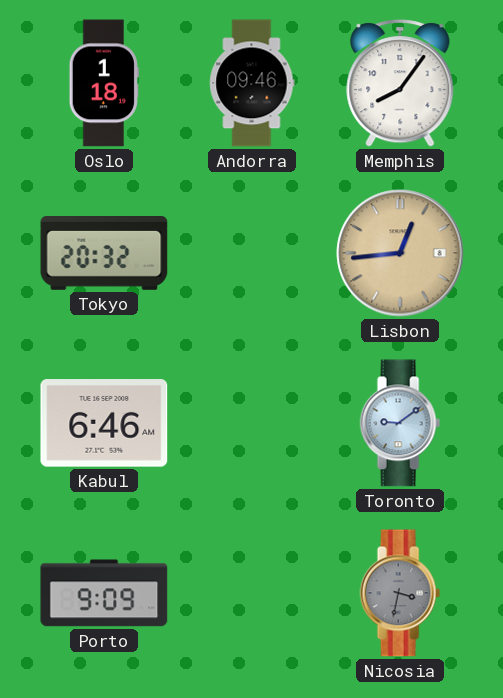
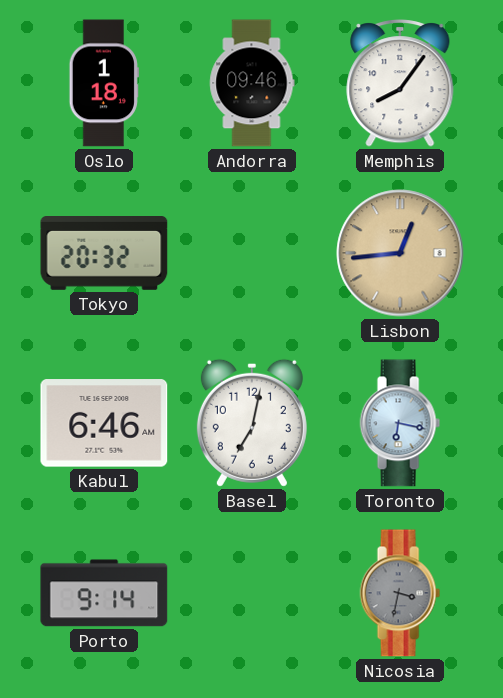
Basel: none -> 7:02
Toronto: 9:09 -> 6:17
Porto: 9:09 -> 9:14
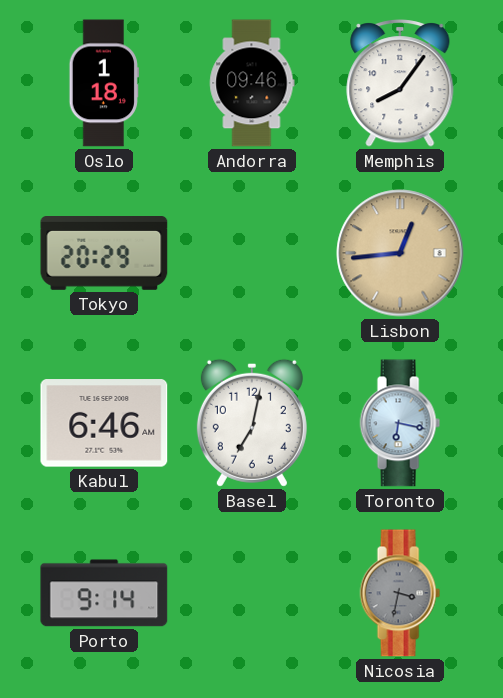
Tokyo: 20:32 -> 20:29
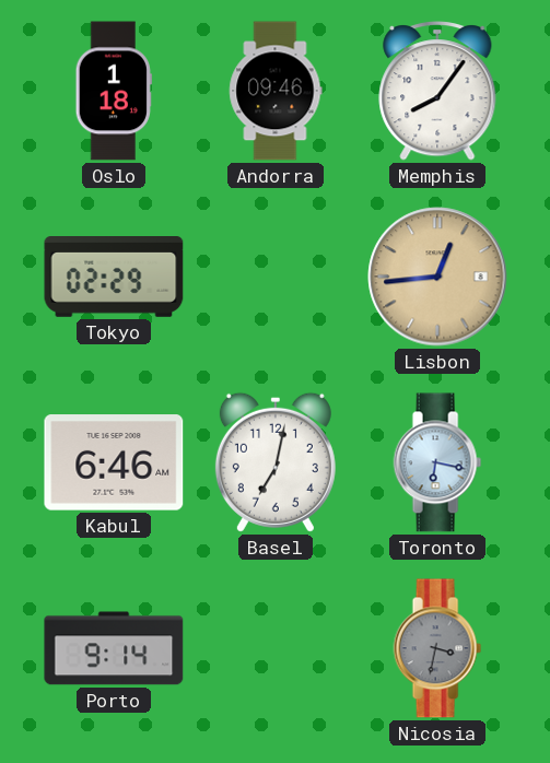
Tokyo: 20:29 -> 02:29
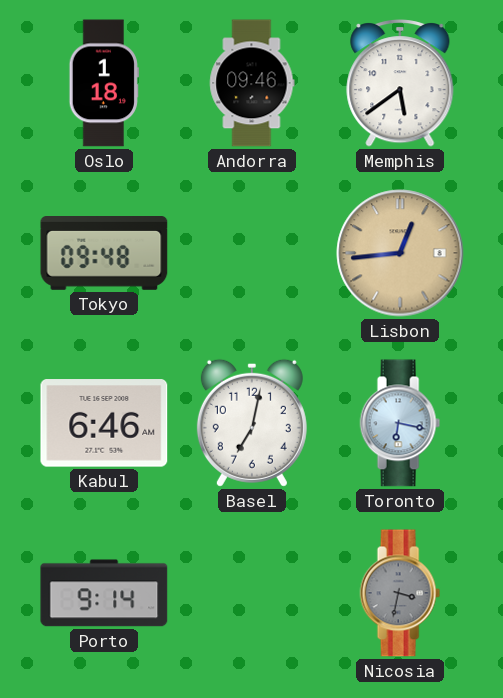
Memphis: 8:06 -> 5:39
Tokyo: 02:29 -> 09:48
